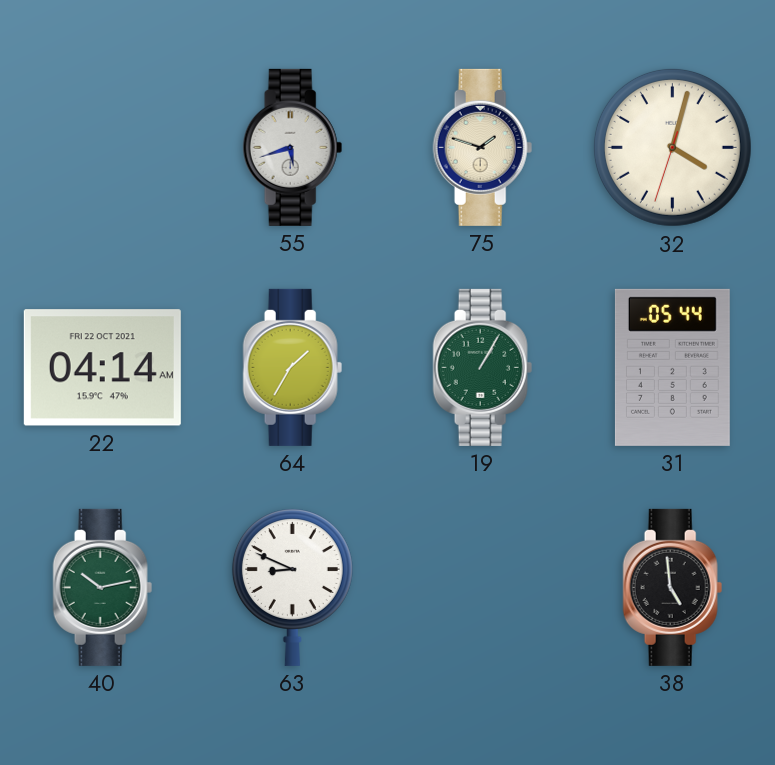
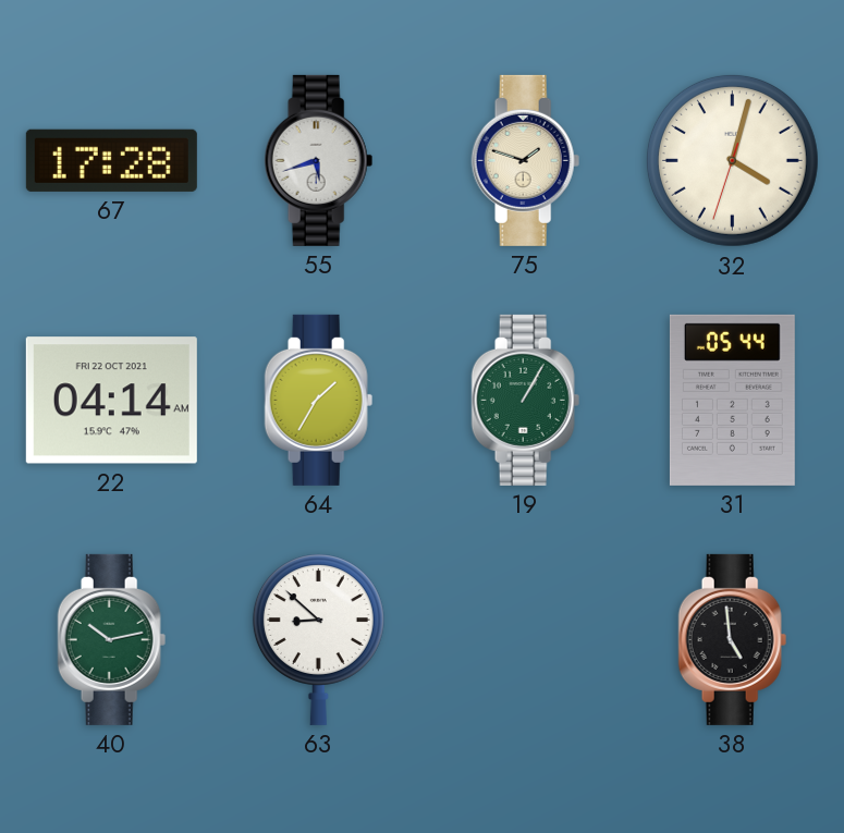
67: none -> 17:28
63: 8:49 -> 8:52
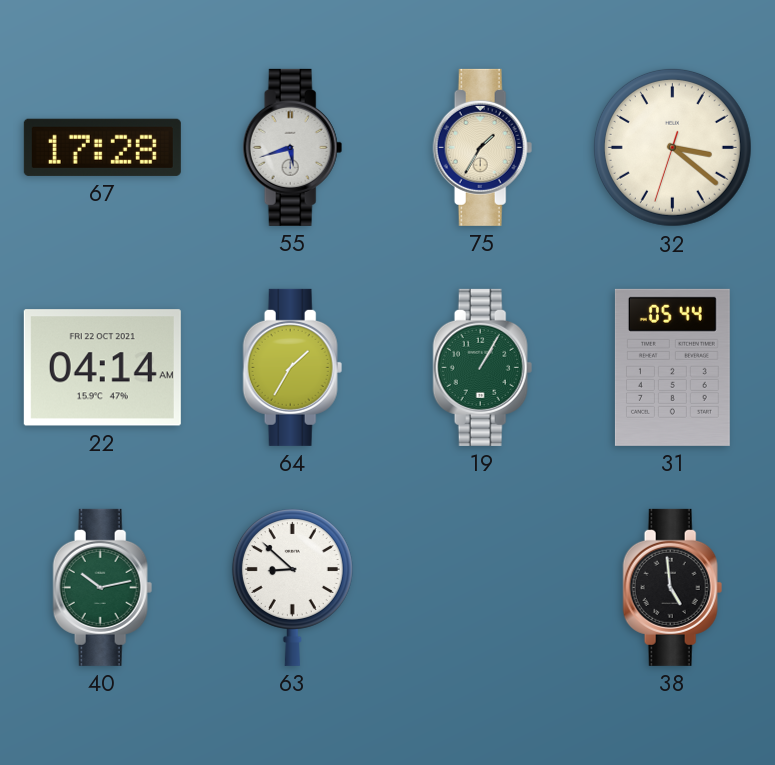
75: 1:48 -> 1:35
32: 4:02 -> 3:21
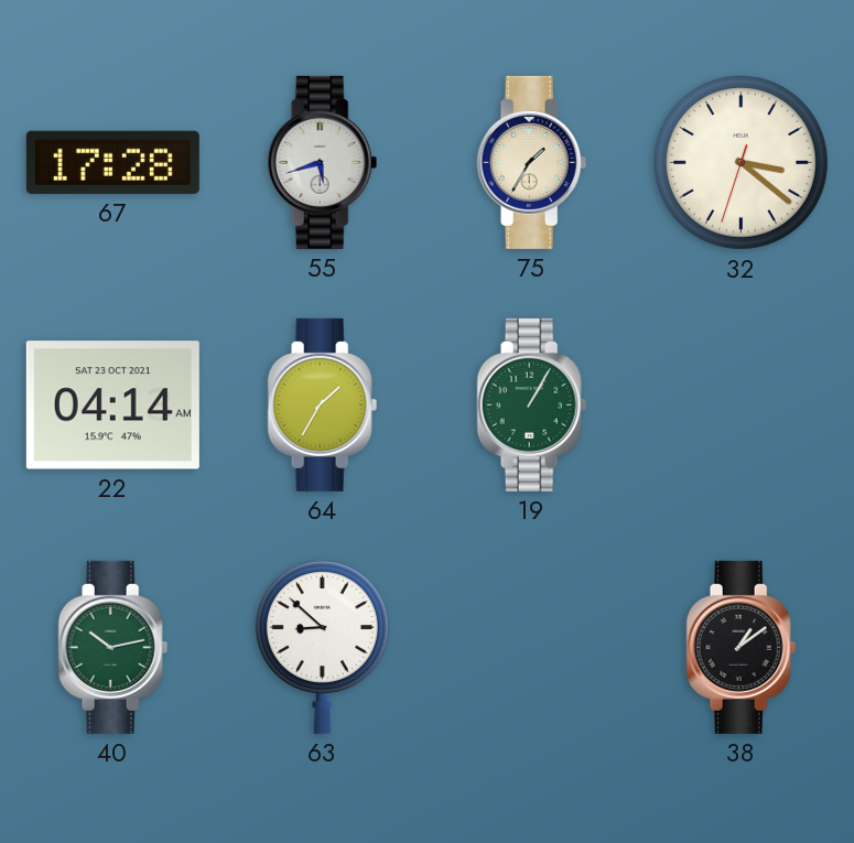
22 date: FRI 22 OCT 2021 -> SAT 23 OCT 2021
31: 05:44 -> none
38: 4:59 -> 1:09
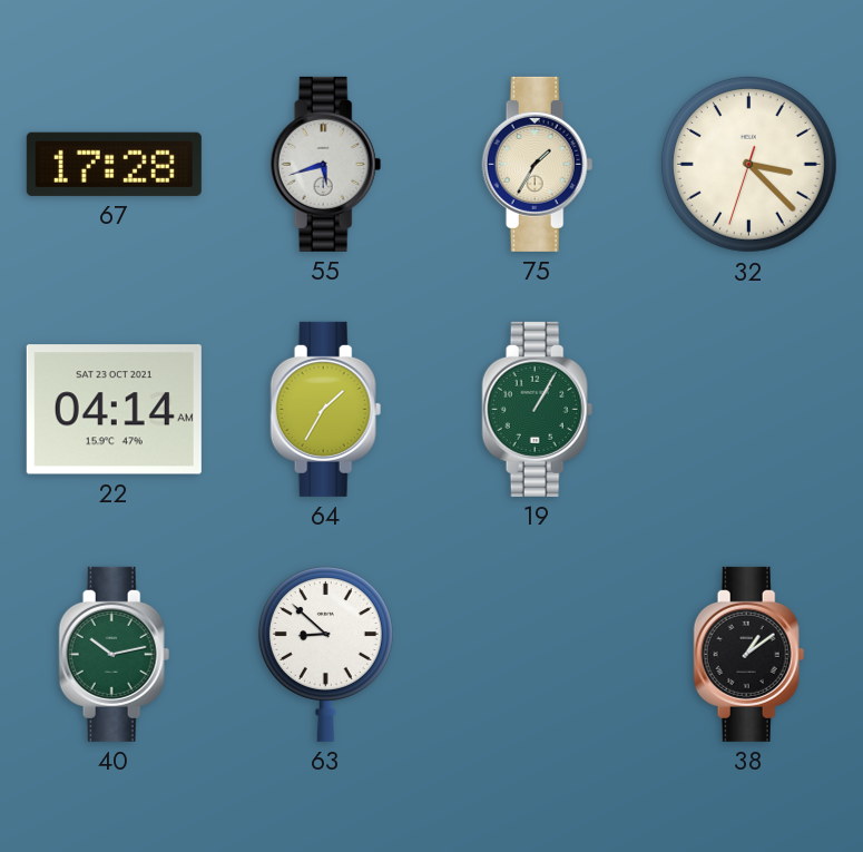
32: 3:21 -> 3:22
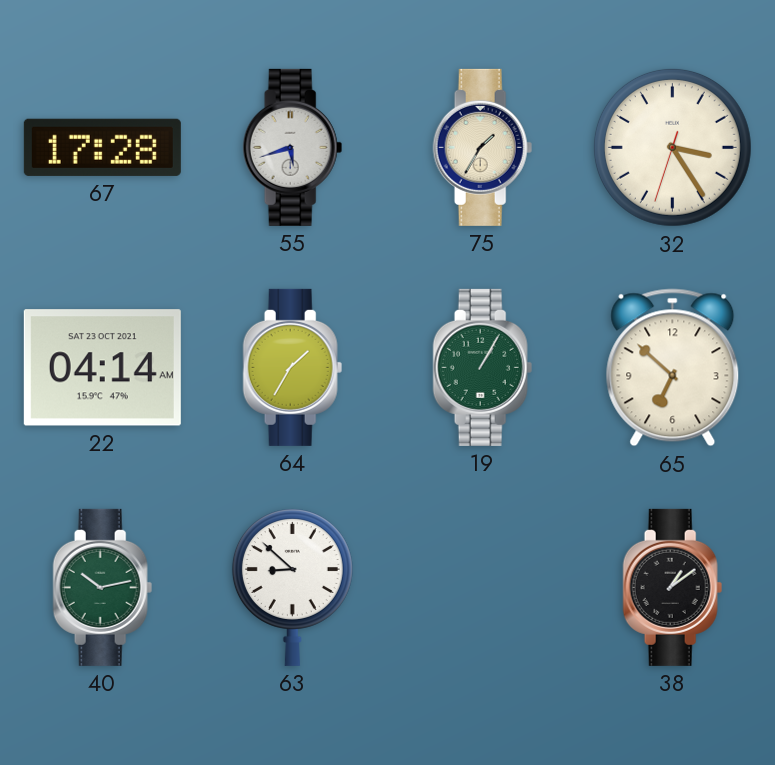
32: 3:22 -> 3:24
65: none -> 6:52
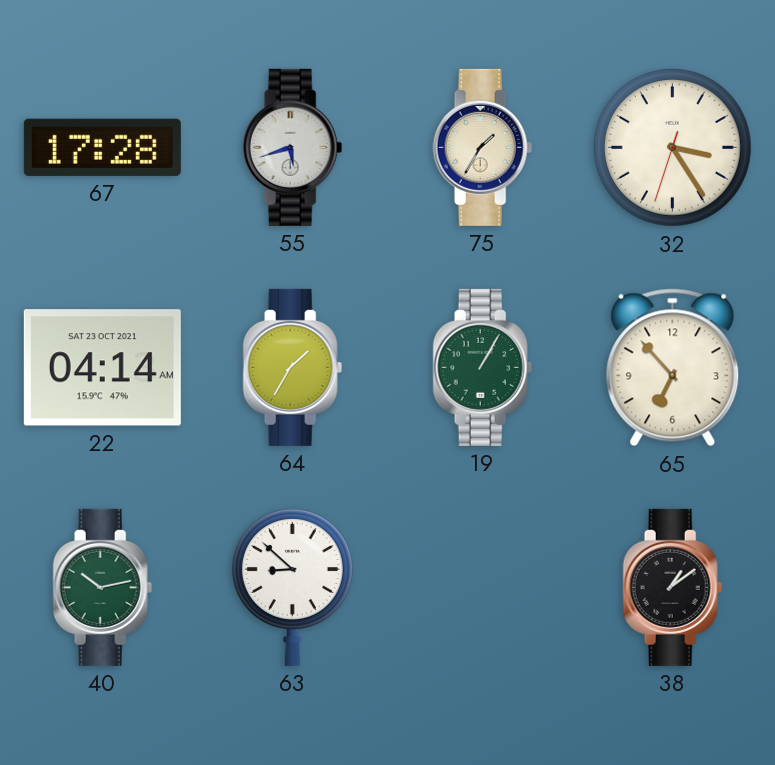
65: 6:52 -> 6:53
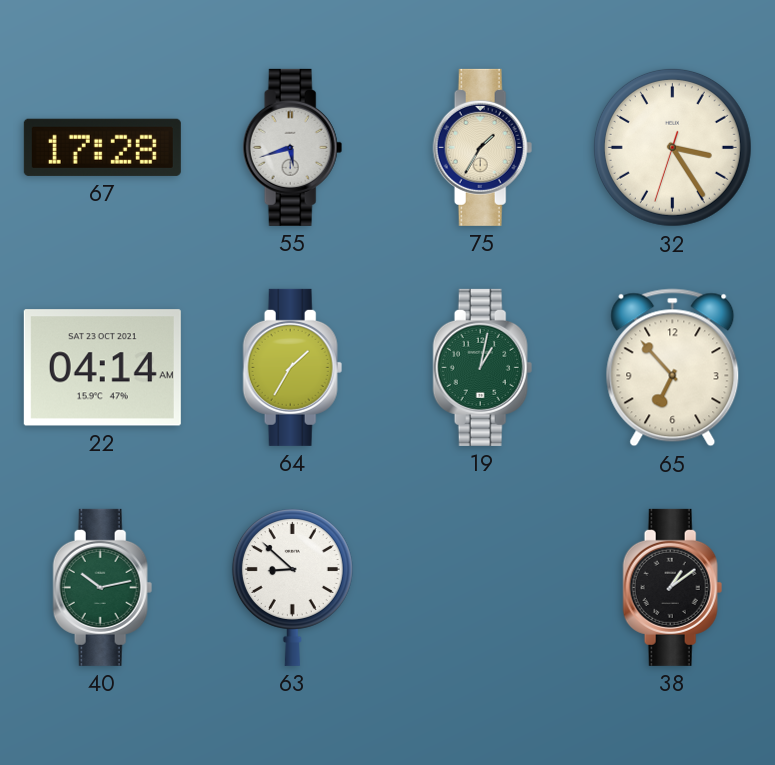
19: 1:05 -> 1:02
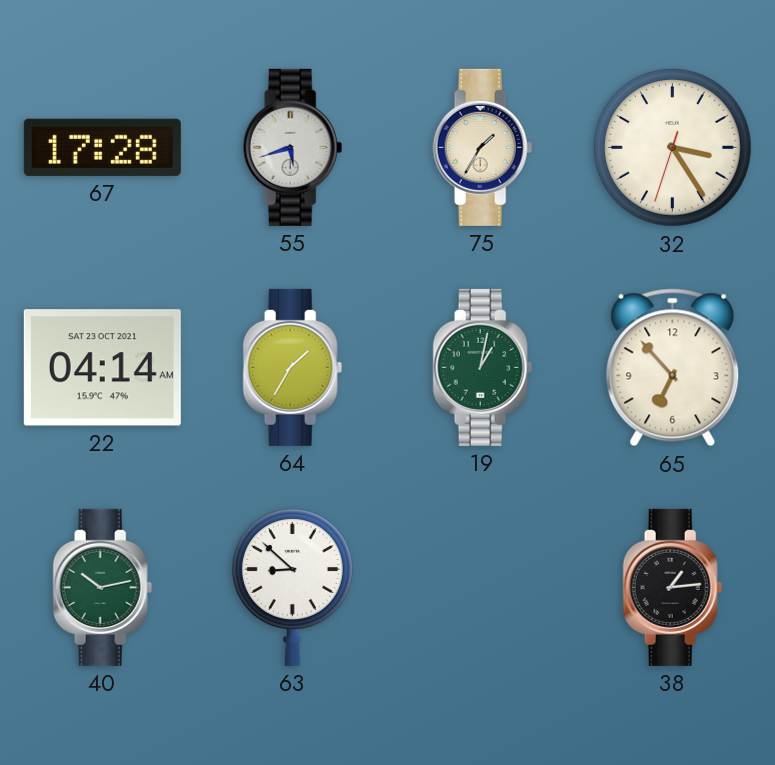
38: 1:09 -> 1:14
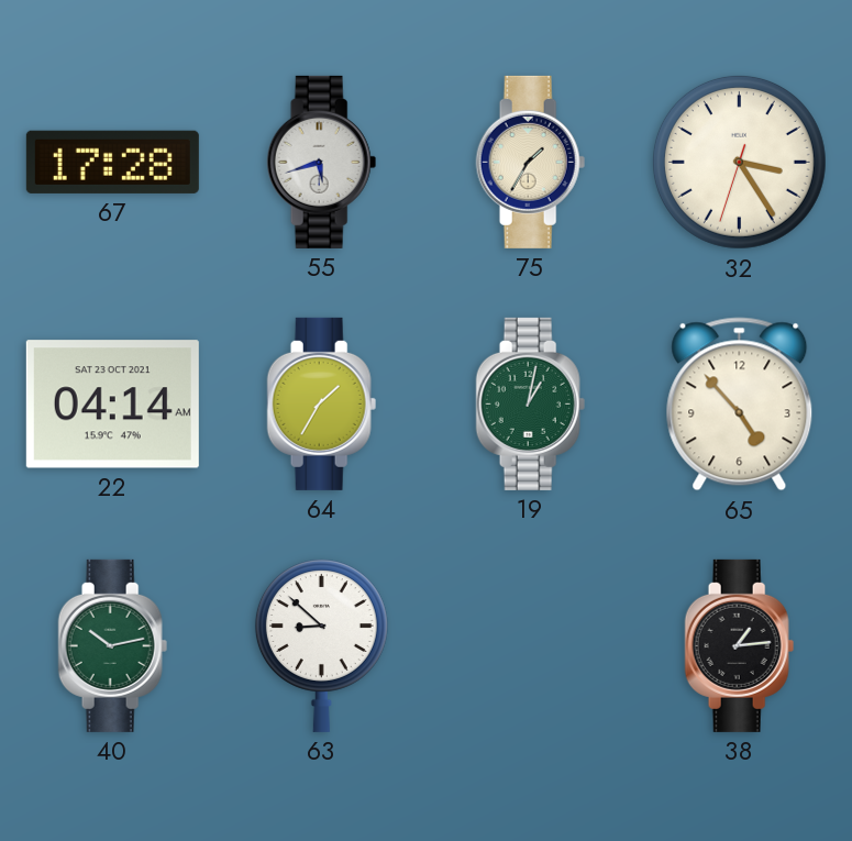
65: 6:53 -> 4:53
